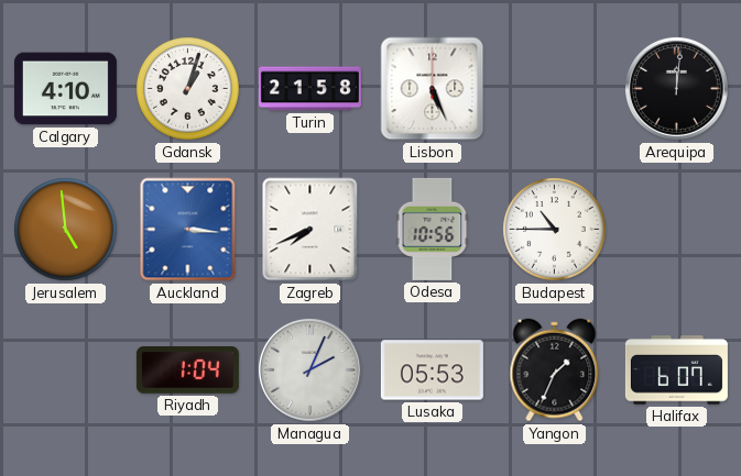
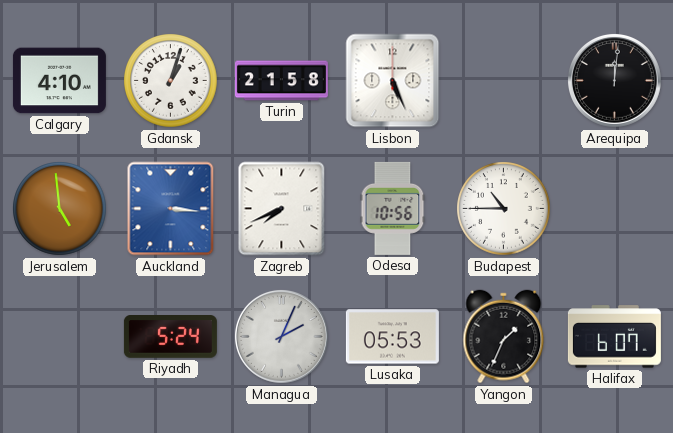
Riyadh: 1:04 -> 5:24
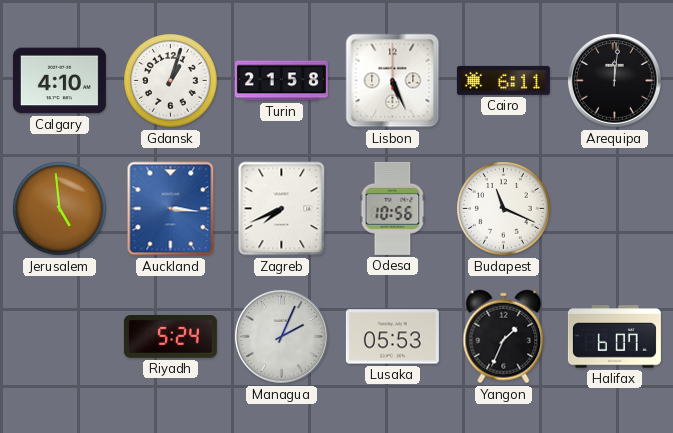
Cairo: none -> 6:11
Budapest: 10:45 -> 11:19
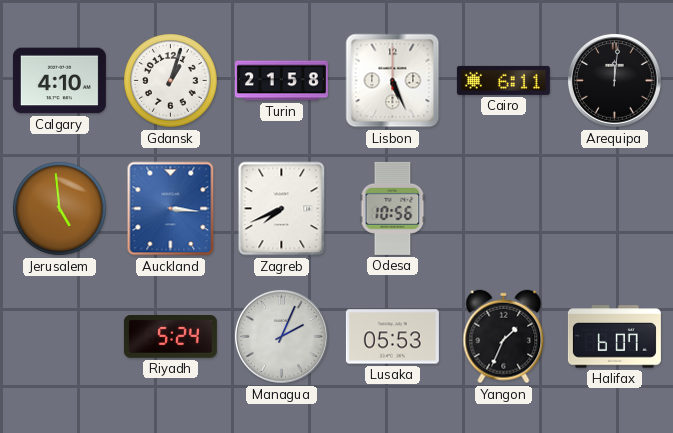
Budapest: 11:19 -> none
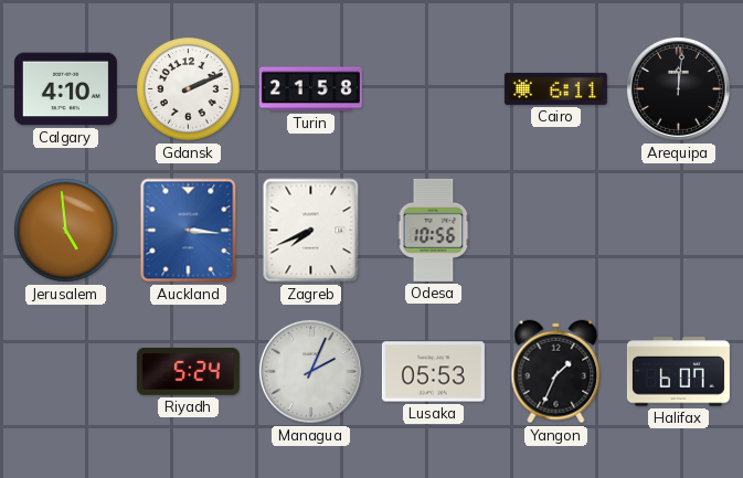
Gdansk: 1:03 -> 2:11
Lisbon: 5:26 -> none
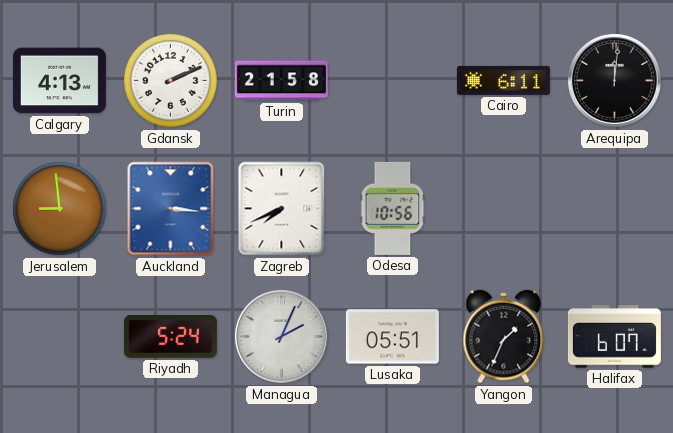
Calgary: 4:10 -> 4:13
Jerusalem: 4:59 -> 8:59
Lusaka: 05:53 -> 05:51
